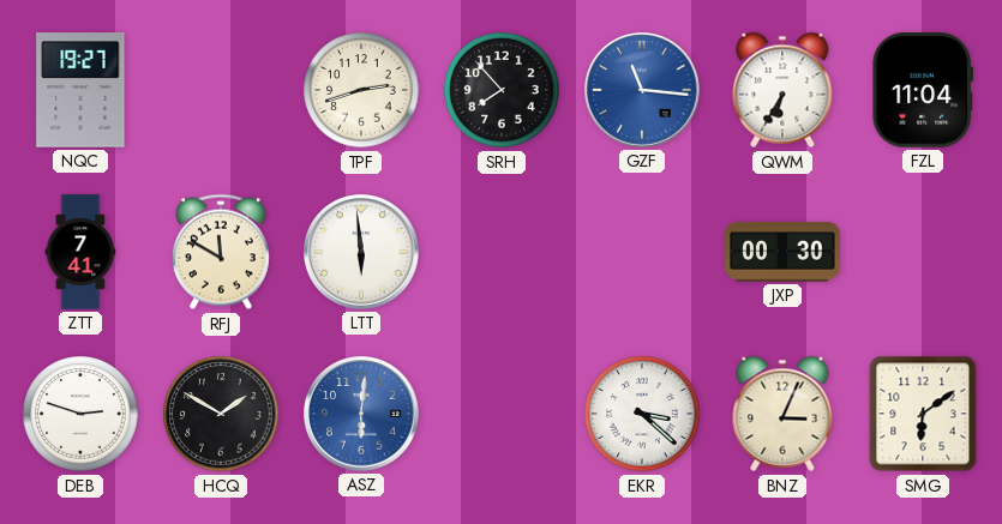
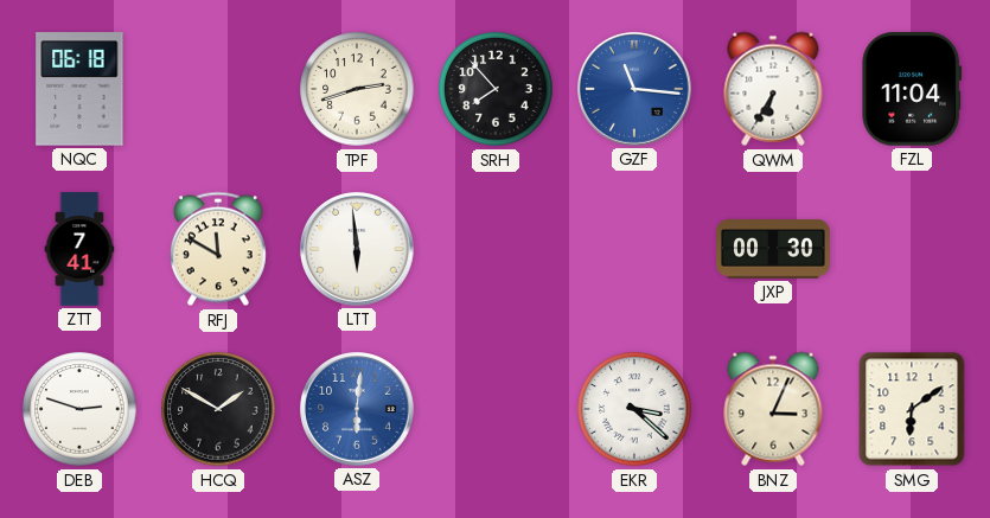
NQC: 19:27 -> 06:18
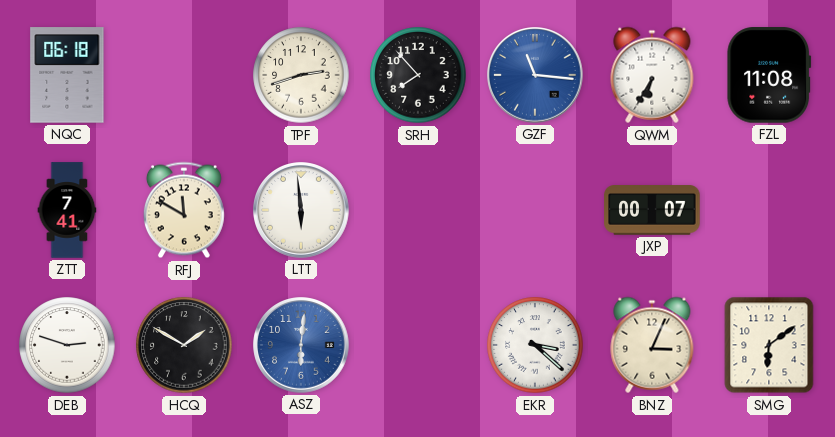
FZL: 11:04 -> 11:08
JXP: 00:30 -> 00:07
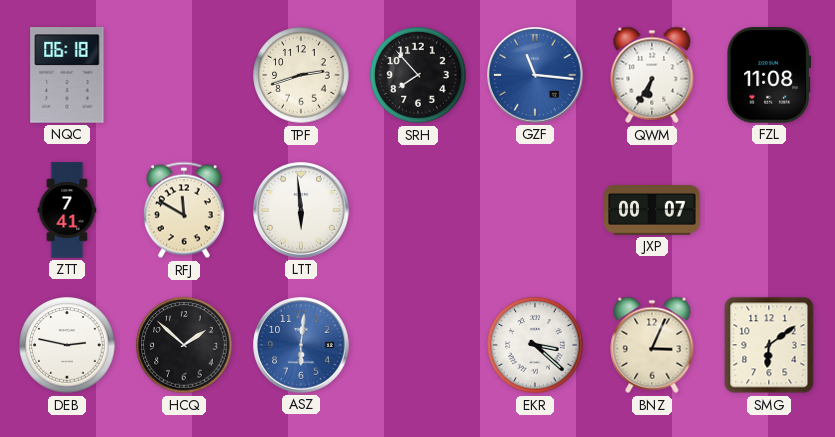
DEB: 2:48 -> 2:47
HCQ: 1:50 -> 1:52
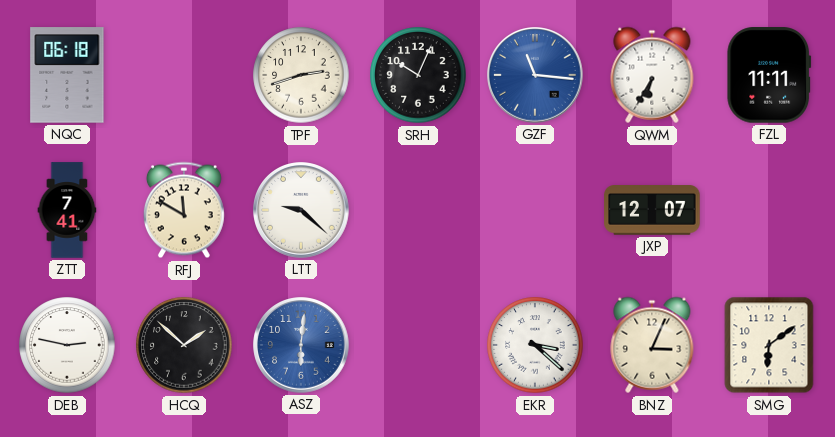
SRH: 7:53 -> 10:04
FZL: 11:08 -> 11:11
LTT: 5:59 -> 9:22
JXP: 00:07 -> 12:07
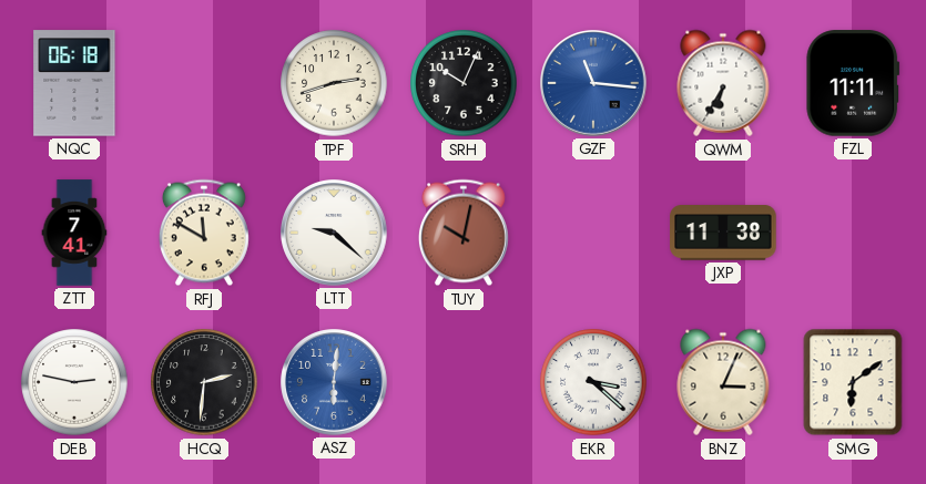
TUY: none -> 10:02
JXP: 12:07 -> 11:38
HCQ: 1:52 -> 2:31
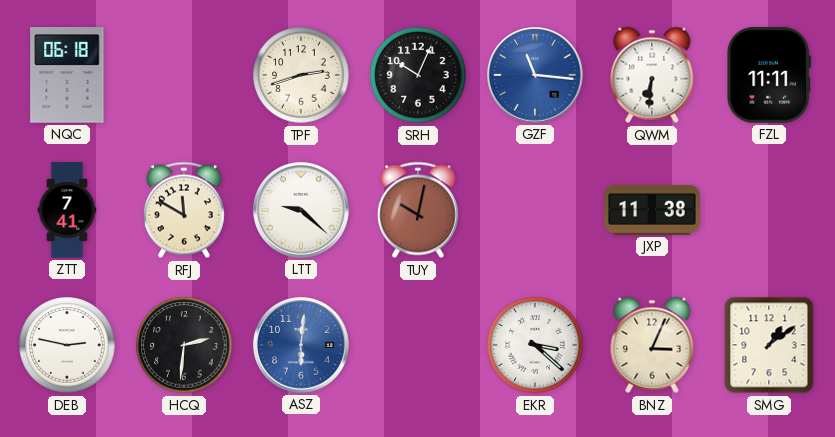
QWM: 6:35 -> 6:31
SMG: 6:09 -> 1:09
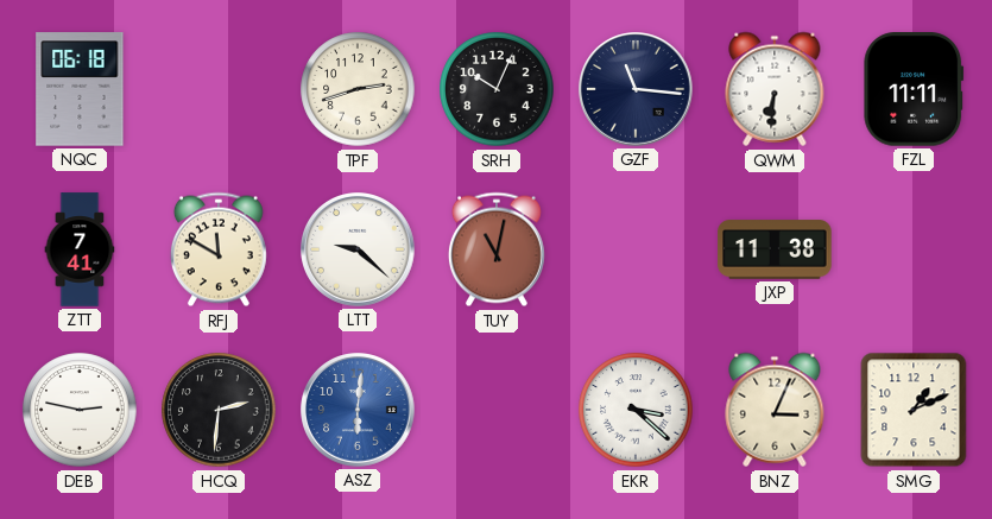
GZF dial: blue -> navy
TUY: 10:02 -> 11:02
SMG: 1:09 -> 1:11
